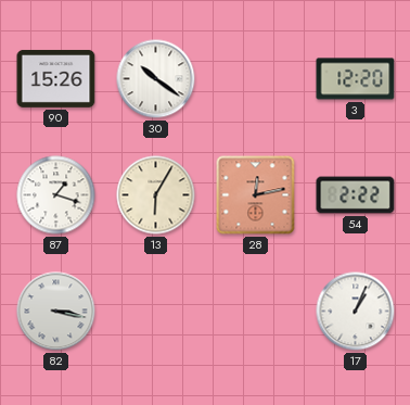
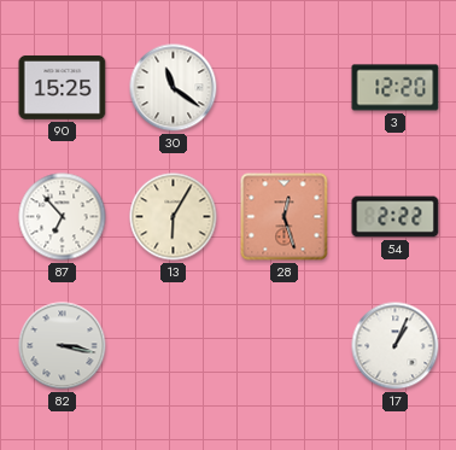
90: 15:26 -> 15:25
30: 10:21 -> 11:21
87: 1:18 -> 6:53
28: 12:13 -> 12:27
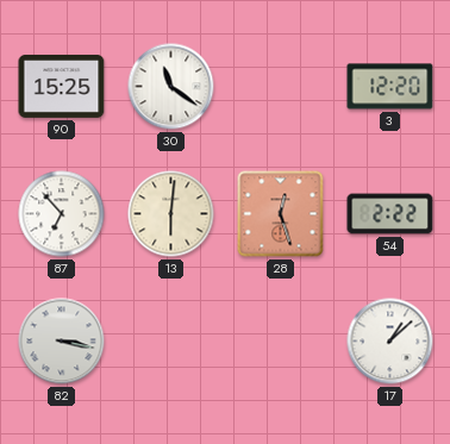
13: 6:05 -> 6:01
17: 1:04 -> 1:08
